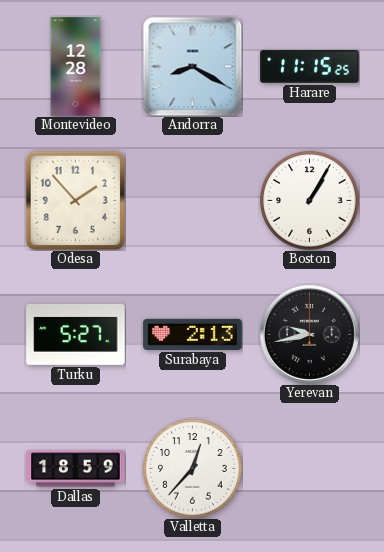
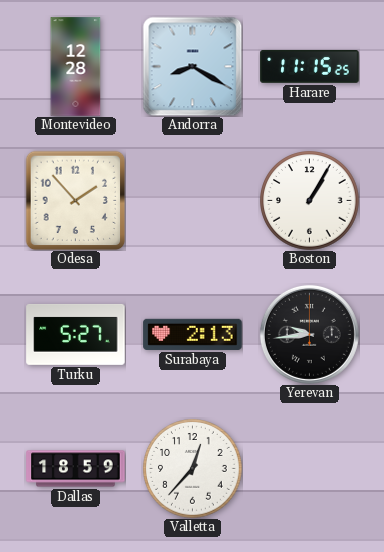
Yerevan: 9:43 -> 9:44
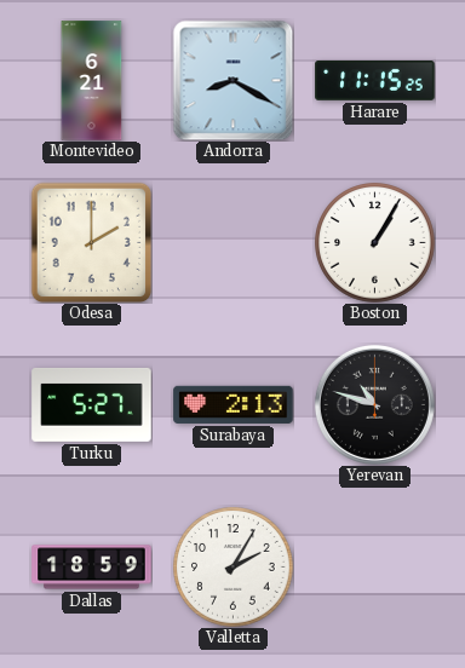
Montevideo: 12:28 -> 6:21
Odesa: 1:53 -> 2:00
Yerevan: 9:44 -> 10:48
Valletta: 12:37 -> 2:05
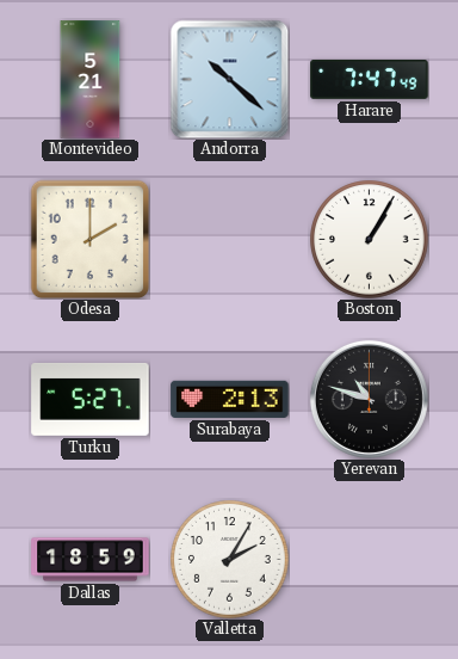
Montevideo: 6:21 -> 5:21
Andorra: 8:20 -> 10:22
Harare: 11:15 -> 7:47
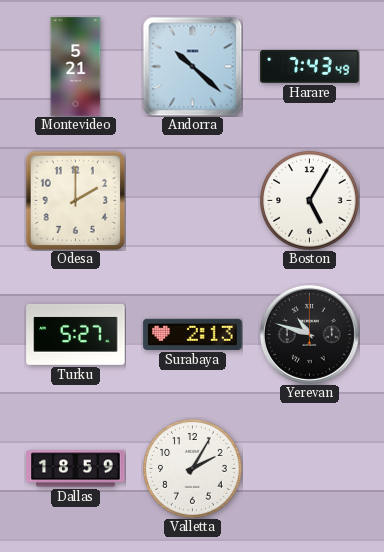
Harare: 7:47 -> 7:43
Boston: 1:05 -> 5:05
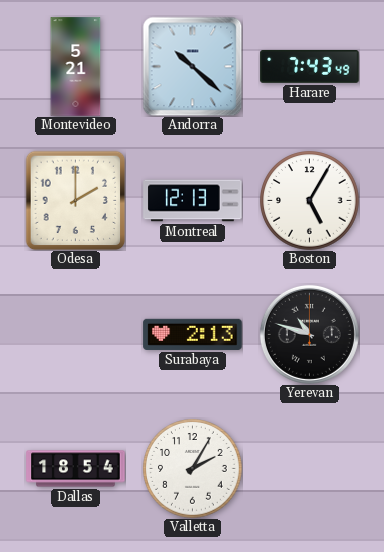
Montreal: none -> 12:13
Turku: 5:27 -> none
Dallas: 18:59 -> 18:54
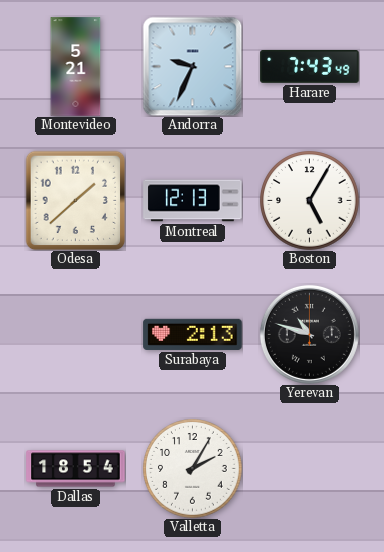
Andorra: 10:22 -> 9:34
Odesa: 2:00 -> 1:38
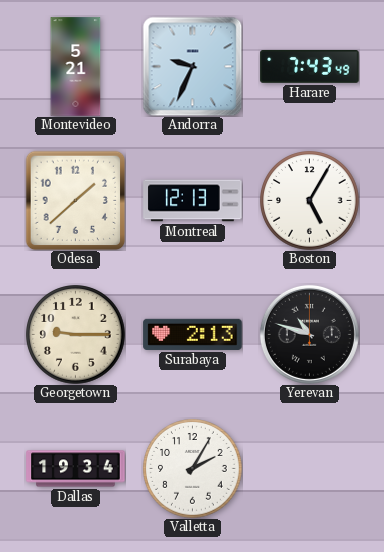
Georgetown: none -> 9:15
Dallas: 18:54 -> 19:34
